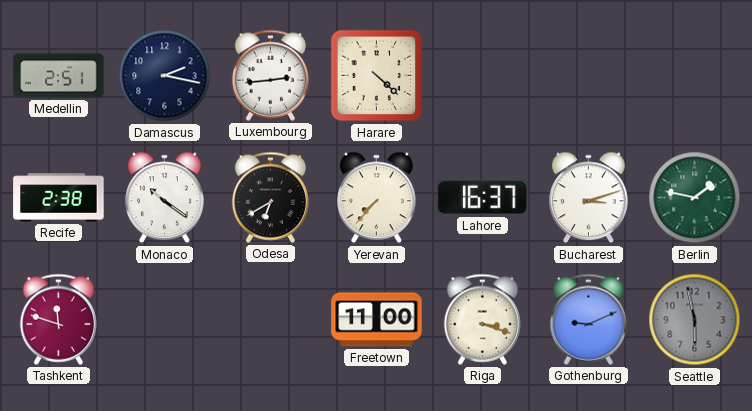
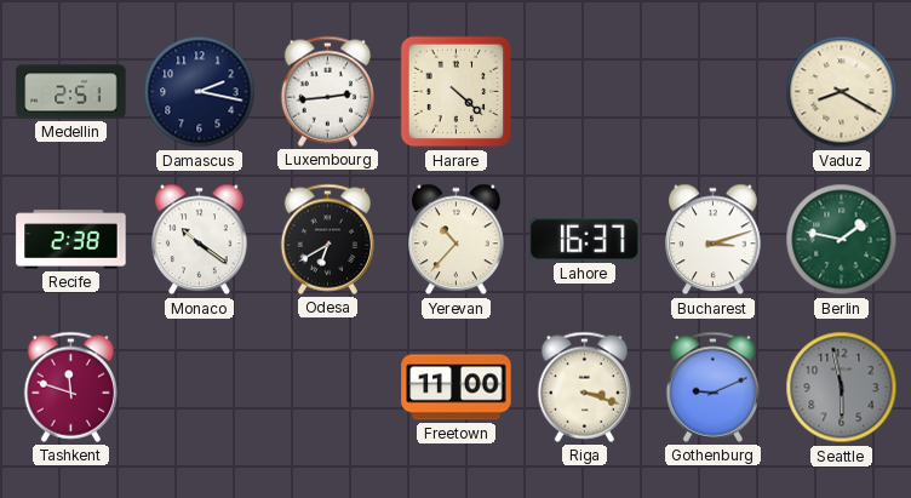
Vaduz: none -> 8:20
Yerevan: 7:37 -> 10:37
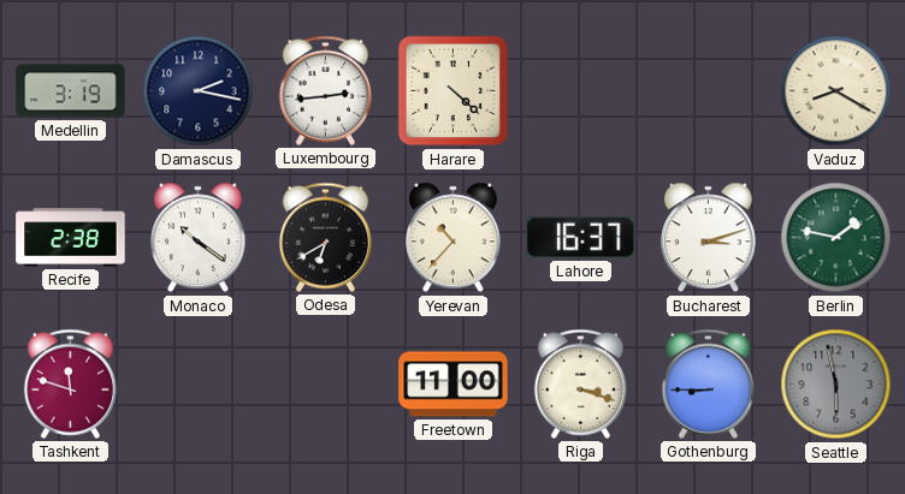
Medellin: 2:51 -> 3:19
Gothenburg: 9:11 -> 8:45
